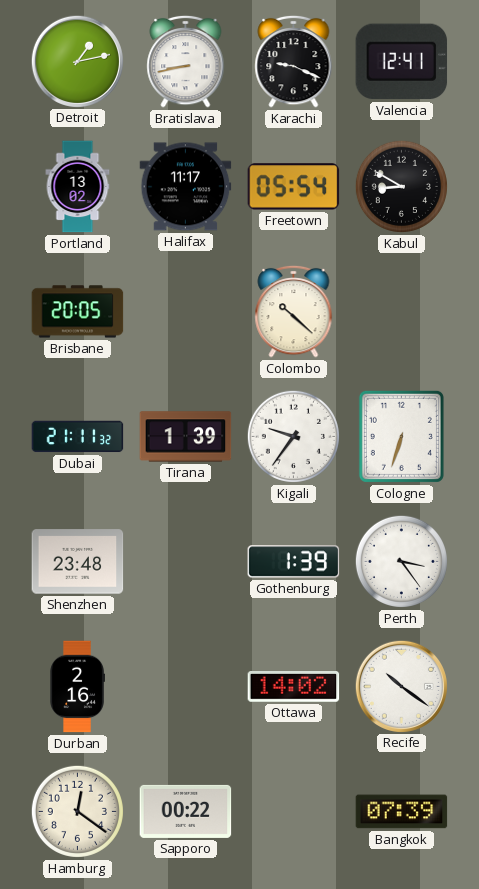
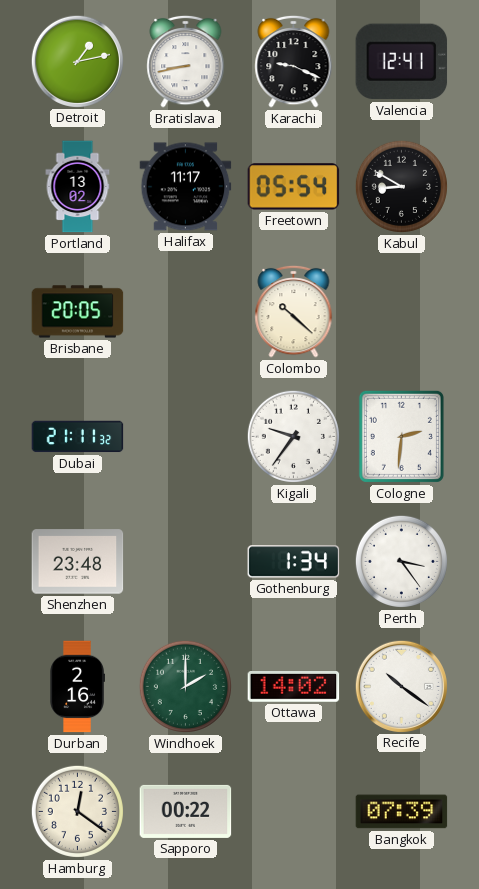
Tirana: 1:39 -> none
Cologne: 6:33 -> 2:31
Gothenburg: 1:39 -> 1:34
Windhoek: none -> 2:00
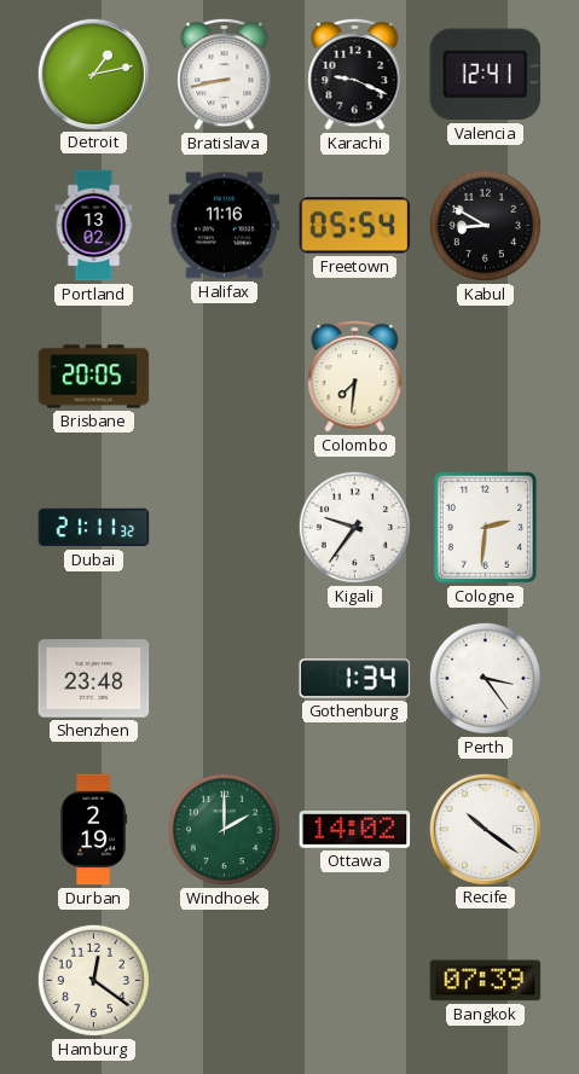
Halifax: 11:17 -> 11:16
Colombo: 10:22 -> 7:31
Durban: 2:16 -> 2:19
Sapporo: 00:22 -> none
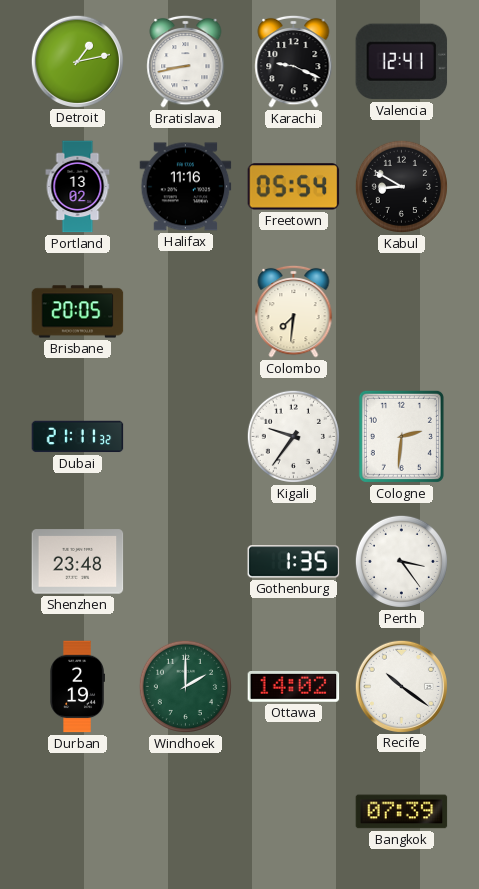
Gothenburg: 1:34 -> 1:35
Hamburg: 12:21 -> none
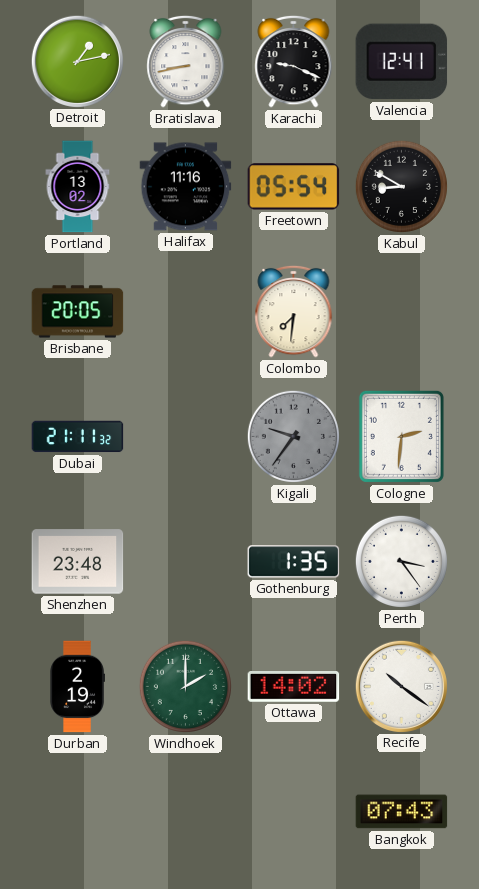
Kigali dial: white -> grey
Bangkok: 07:39 -> 07:43
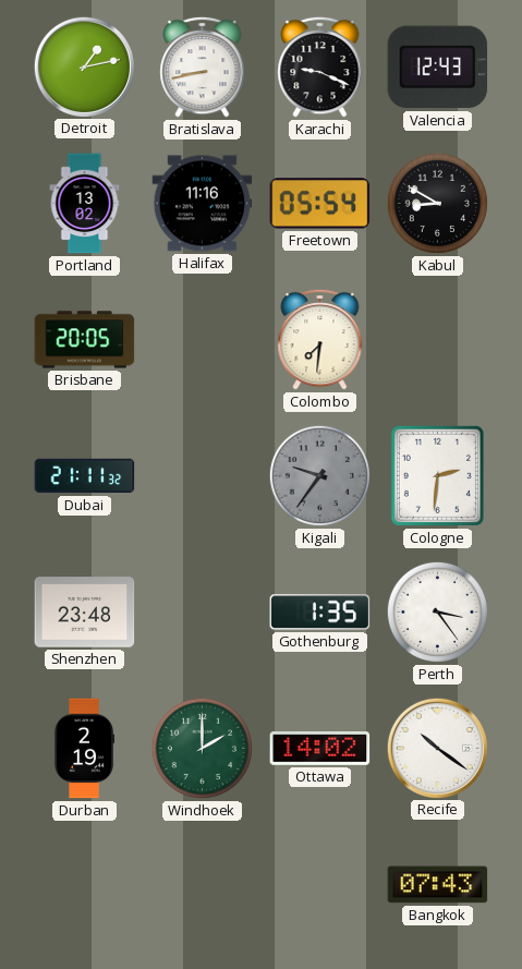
Valencia: 12:41 -> 12:43
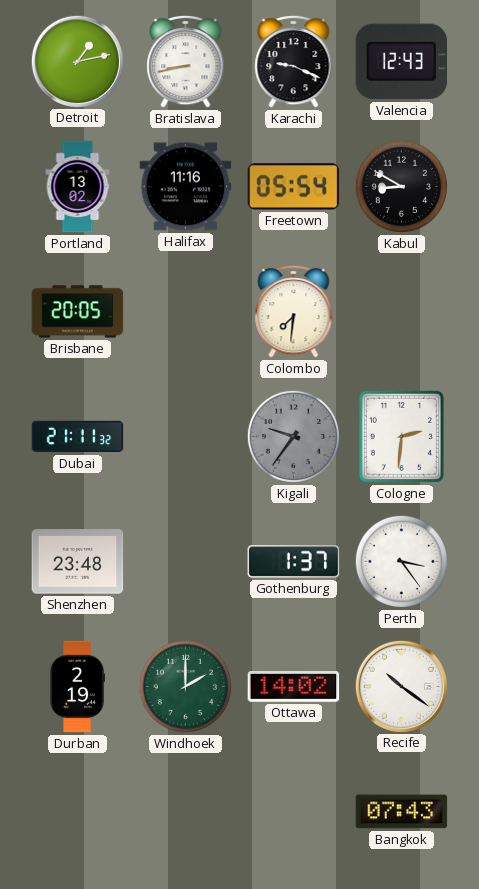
Gothenburg: 1:35 -> 1:37
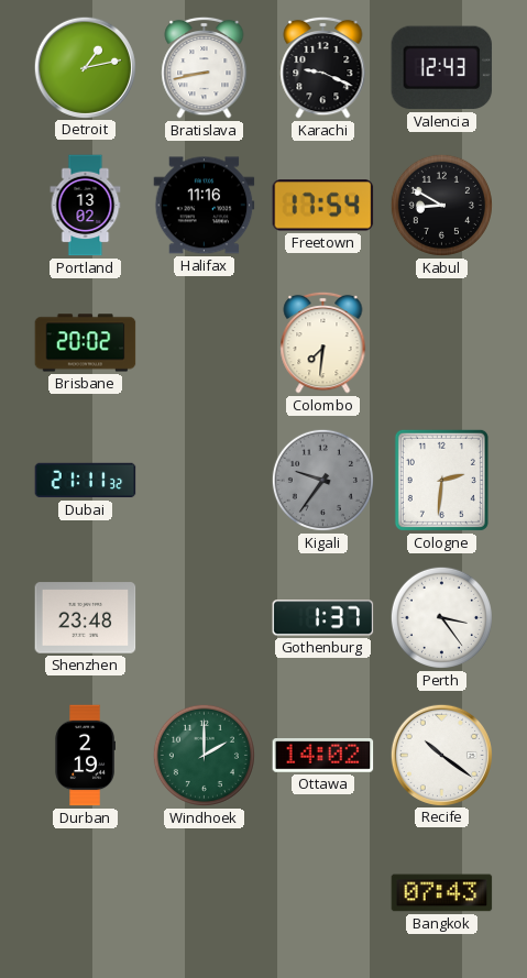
Freetown: 05:54 -> 17:54
Brisbane: 20:05 -> 20:02
